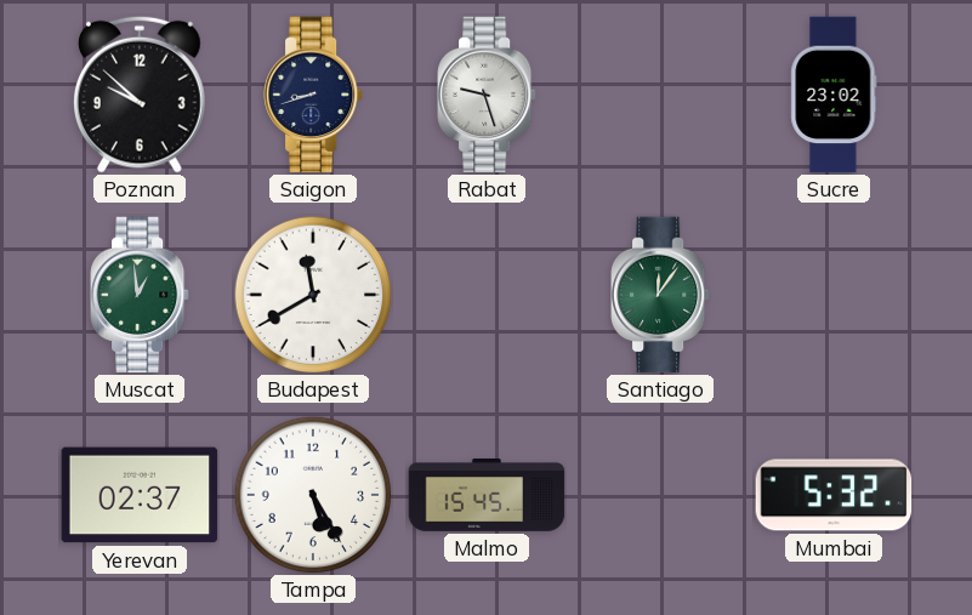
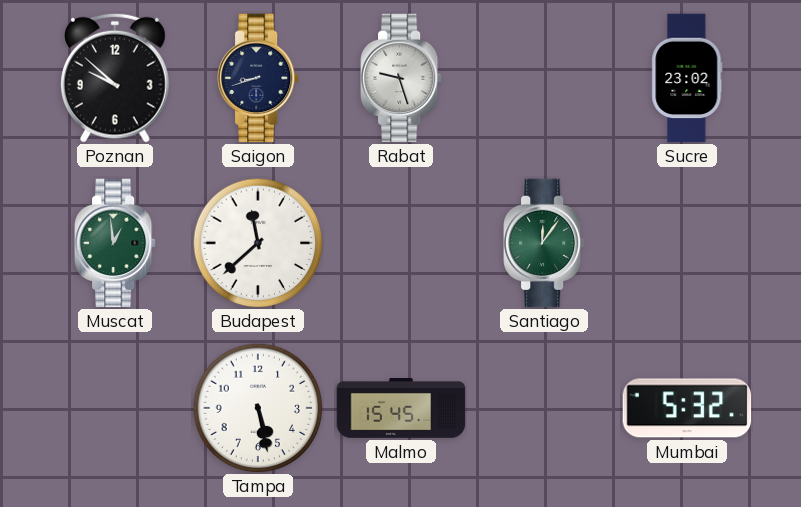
Budapest: 11:40 -> 11:38
Yerevan: 02:37 -> none
Tampa: 5:25 -> 5:28
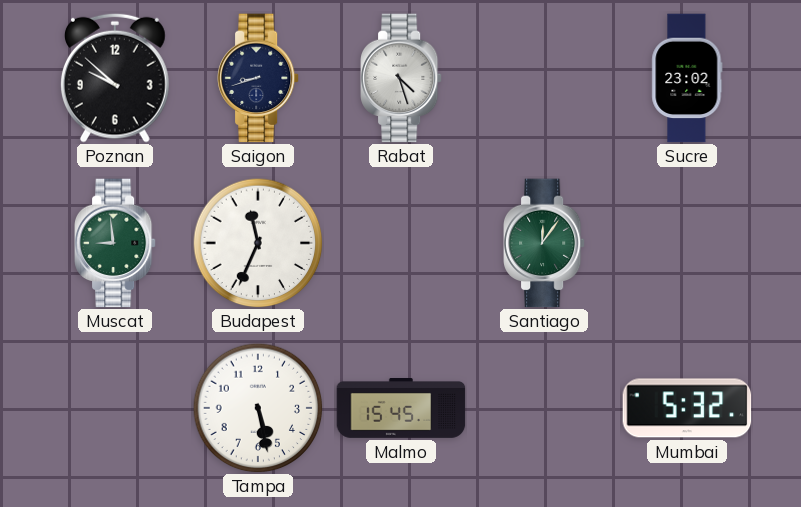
Rabat: 9:27 -> 4:27
Muscat: 12:59 -> 8:59
Budapest: 11:38 -> 11:34
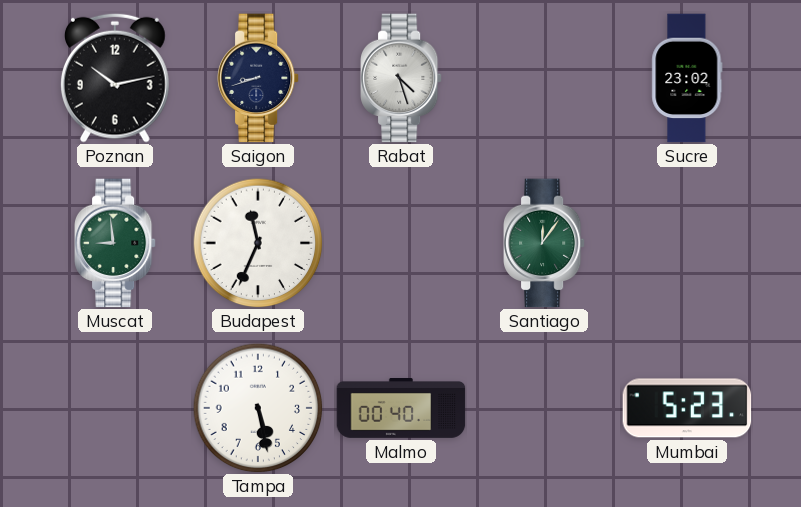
Poznan: 9:52 -> 10:13
Malmo: 15:45 -> 00:40
Mumbai: 5:32 -> 5:23
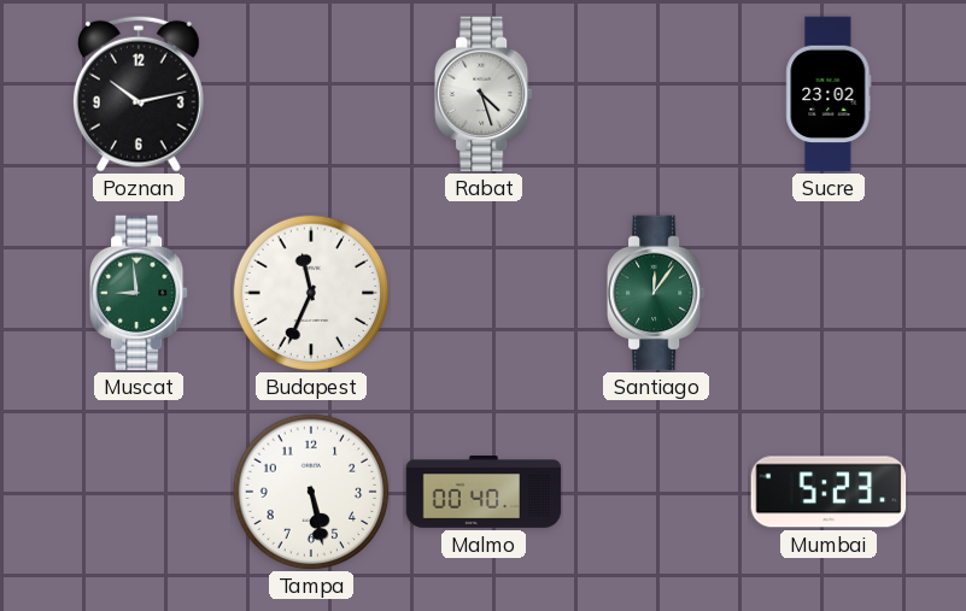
Saigon: 8:42 -> none
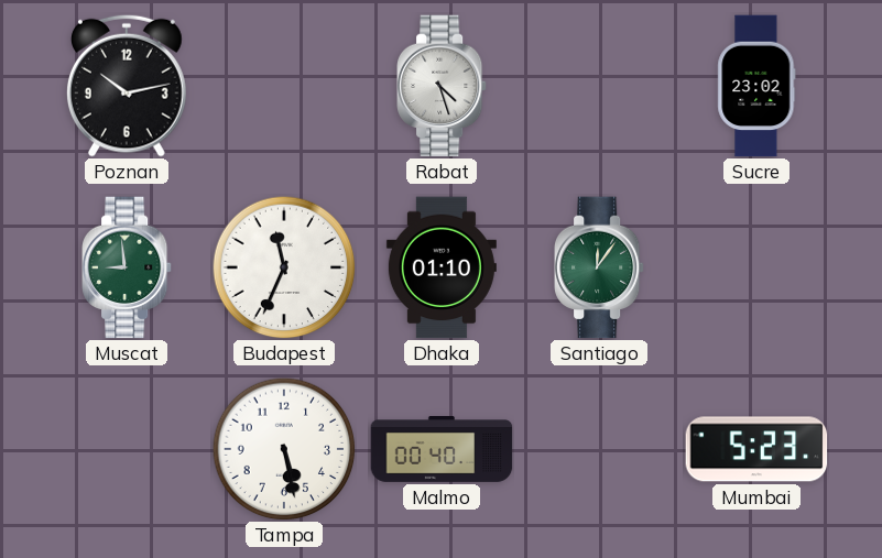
Dhaka: none -> 01:10
